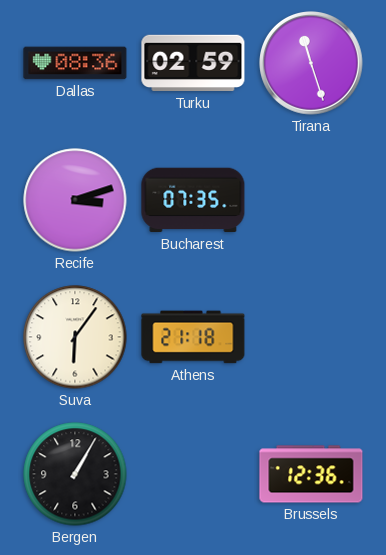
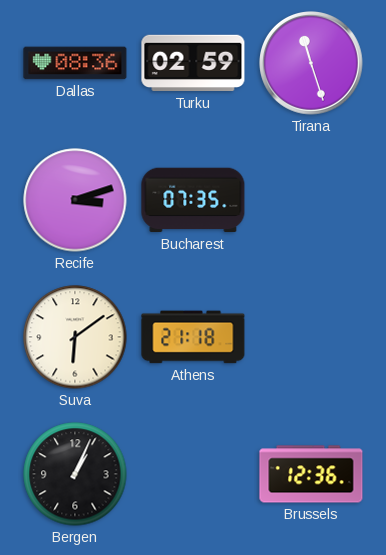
Suva: 6:06 -> 6:09
Bergen: 1:05 -> 1:04
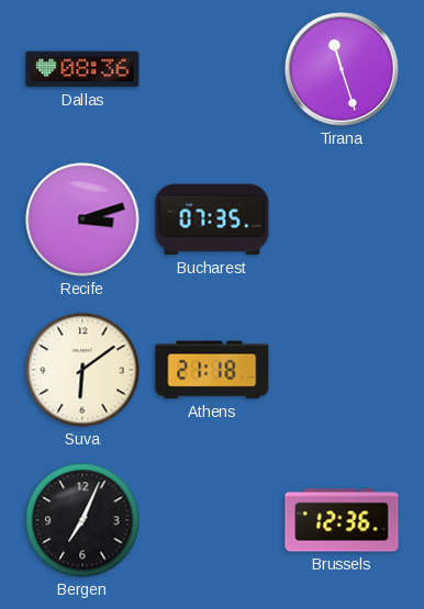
Turku: 02:59 -> none
Bergen: 1:04 -> 7:04
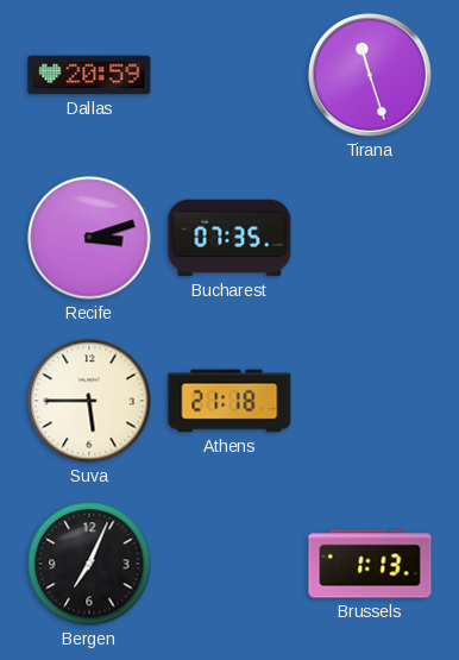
Dallas: 08:36 -> 20:59
Suva: 6:09 -> 5:45
Brussels: 12:36 -> 1:13
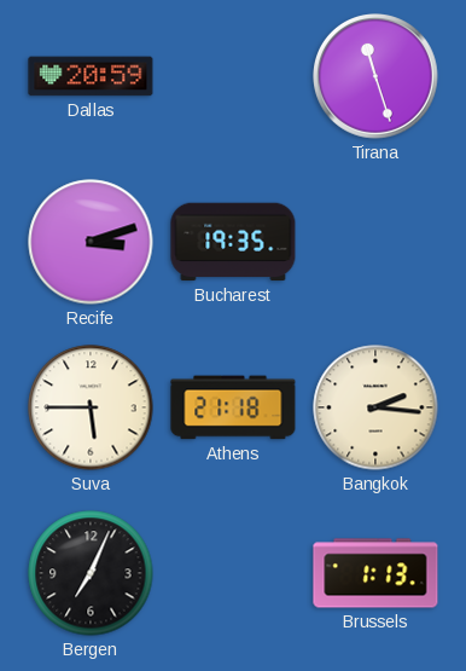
Bucharest: 07:35 -> 19:35
Bangkok: none -> 2:16
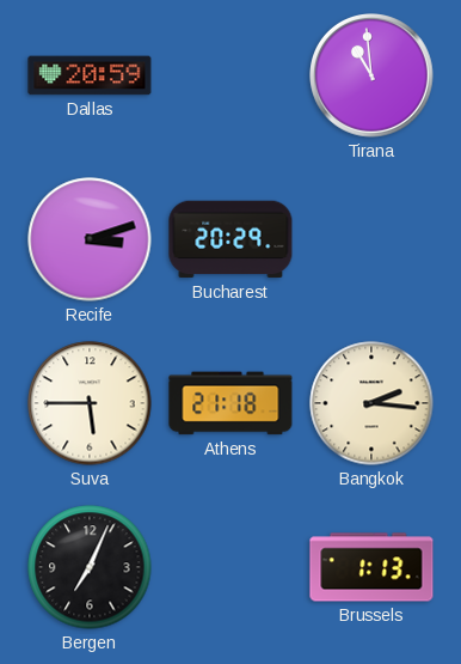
Tirana: 11:27 -> 10:59
Bucharest: 19:35 -> 20:29
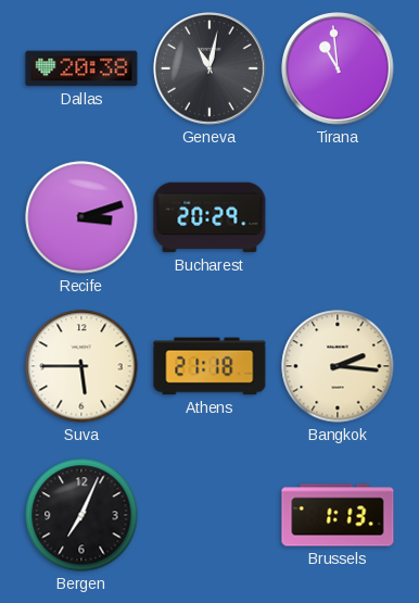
Dallas: 20:59 -> 20:38
Geneva: none -> 11:02
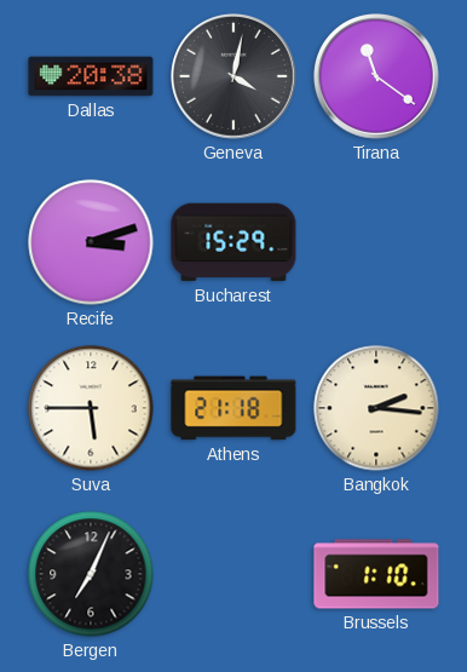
Geneva: 11:02 -> 4:02
Tirana: 10:59 -> 11:21
Bucharest: 20:29 -> 15:29
Brussels: 1:13 -> 1:10
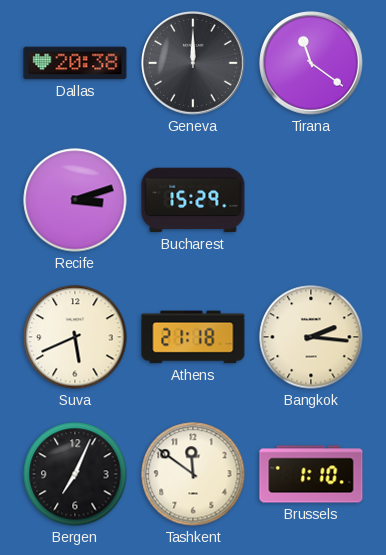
Geneva: 4:02 -> 12:00
Suva: 5:45 -> 5:41
Tashkent: none -> 11:51
